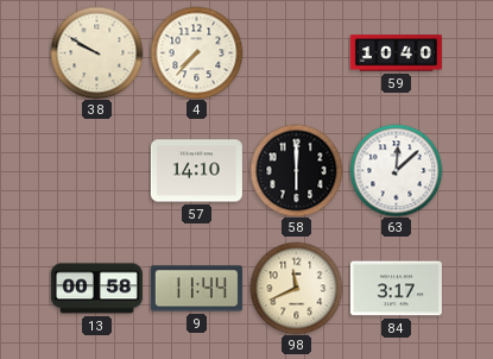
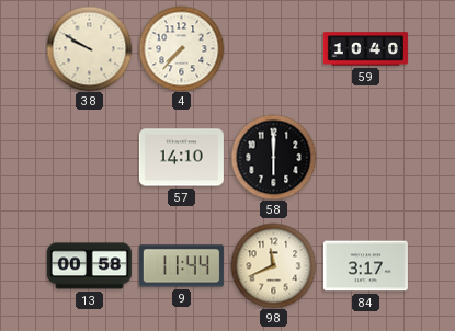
63: 12:08 -> none
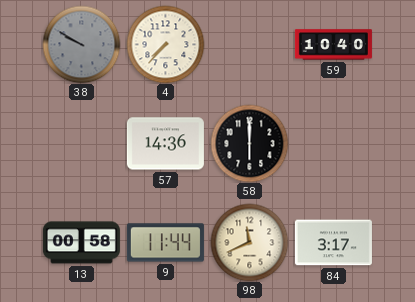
38 dial: cream -> grey
57: 14:10 -> 14:36
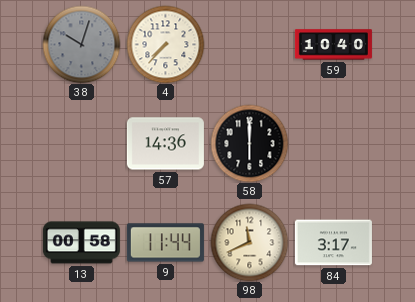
38: 9:50 -> 10:03
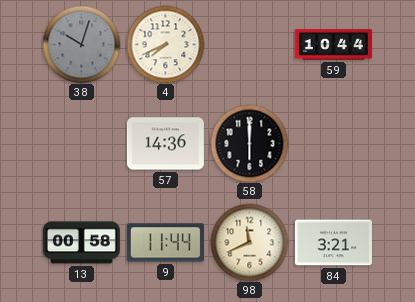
4: 7:37 -> 7:41
59: 10:40 -> 10:44
84: 3:17 -> 3:21
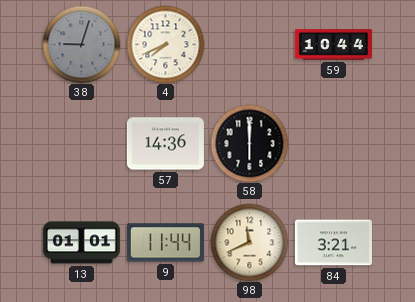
38: 10:03 -> 9:03
13: 00:58 -> 01:01
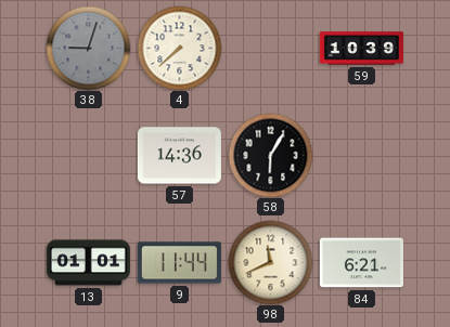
4: 7:41 -> 7:38
59: 10:44 -> 10:39
58: 6:00 -> 6:05
84: 3:21 -> 6:21
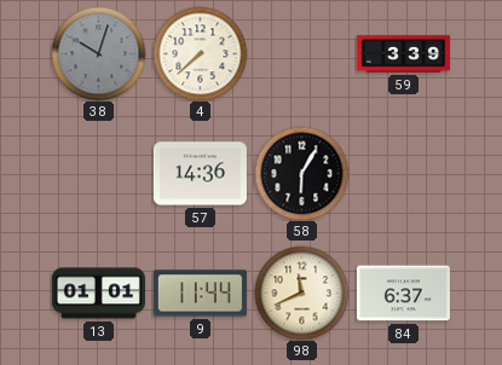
38: 9:03 -> 10:03
59: 10:39 -> 3:39
84: 6:21 -> 6:37
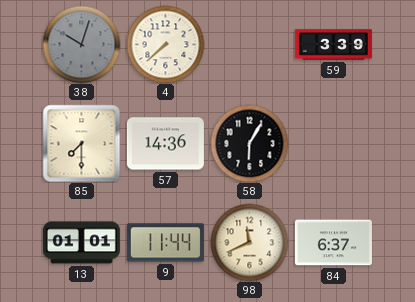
85: none -> 7:30
